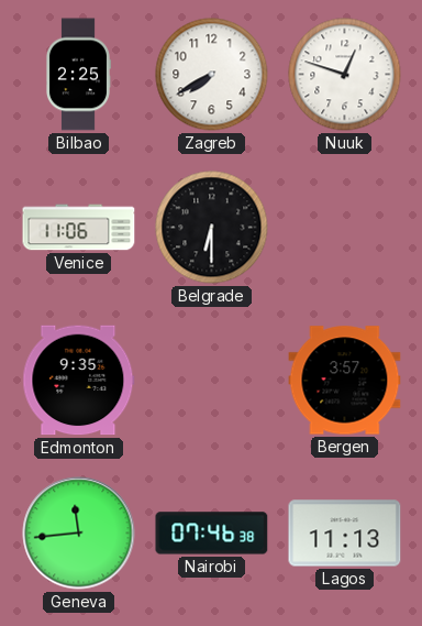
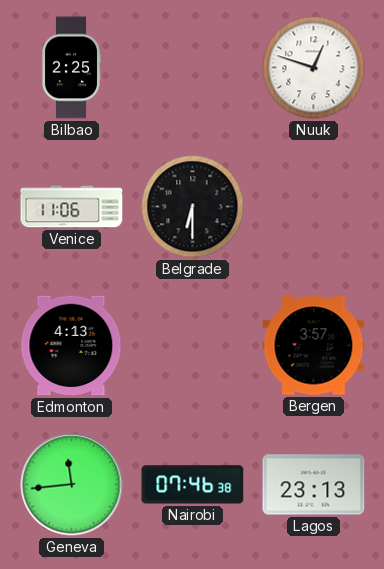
Zagreb: 7:40 -> none
Edmonton: 9:35 -> 4:13
Lagos: 11:13 -> 23:13
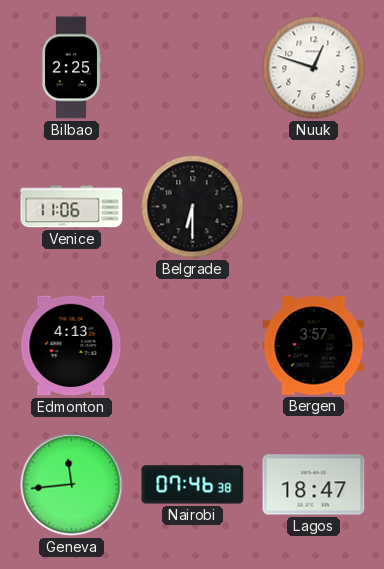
Lagos: 23:13 -> 18:47
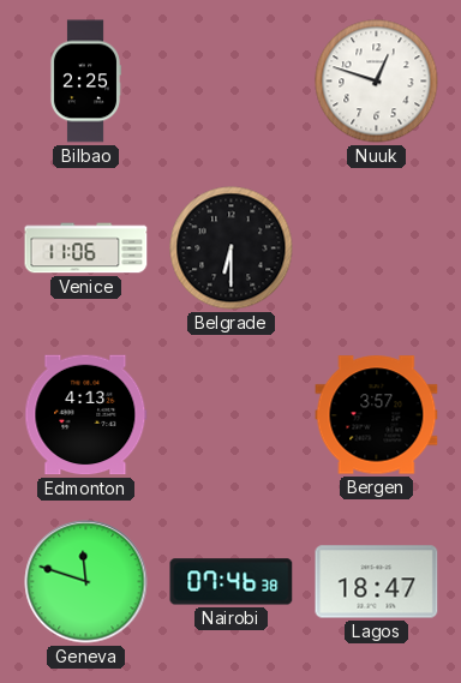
Geneva: 11:44 -> 11:48
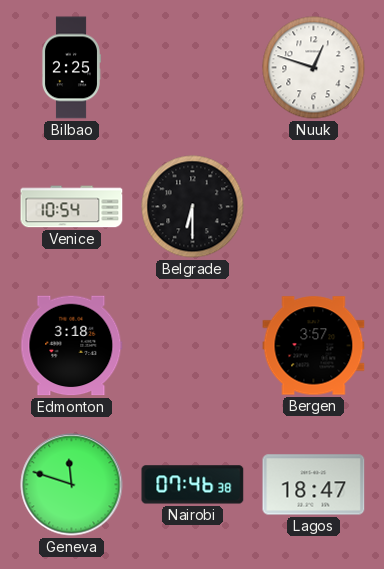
Venice: 11:06 -> 10:54
Edmonton: 4:13 -> 3:18
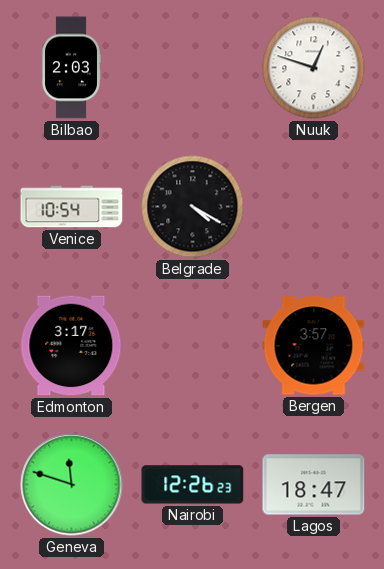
Bilbao: 2:25 -> 2:03
Belgrade: 6:30 -> 4:20
Edmonton: 3:18 -> 3:17
Nairobi: 07:46 -> 12:26
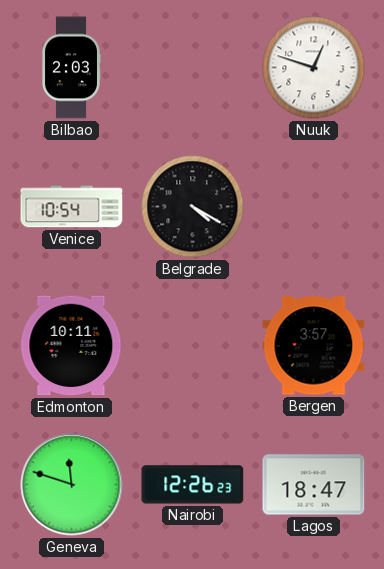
Edmonton: 3:17 -> 10:11
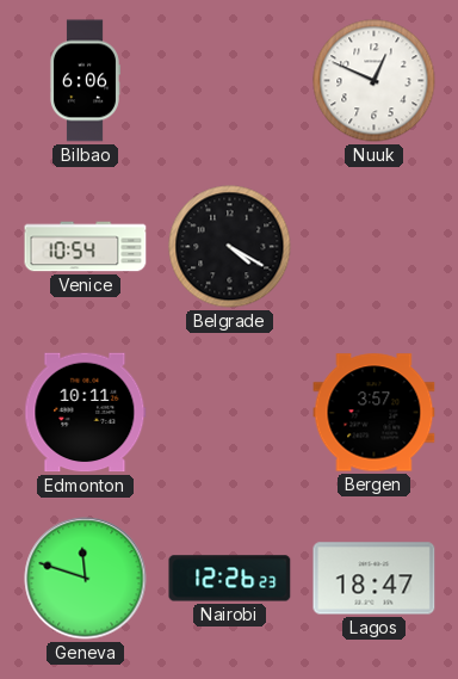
Bilbao: 2:03 -> 6:06
Nuuk: 12:48 -> 12:49
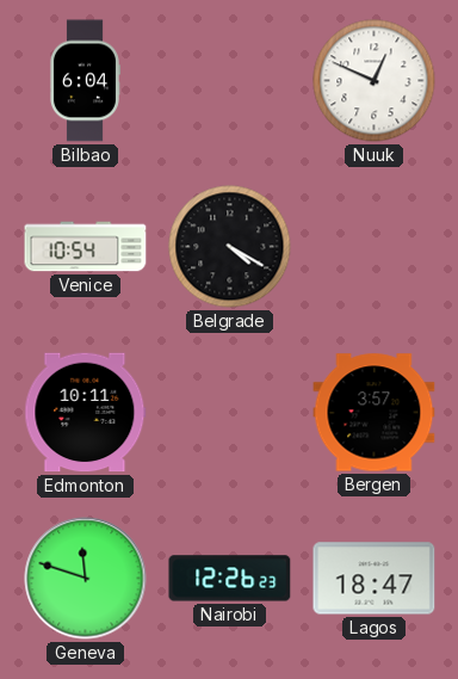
Bilbao: 6:06 -> 6:04
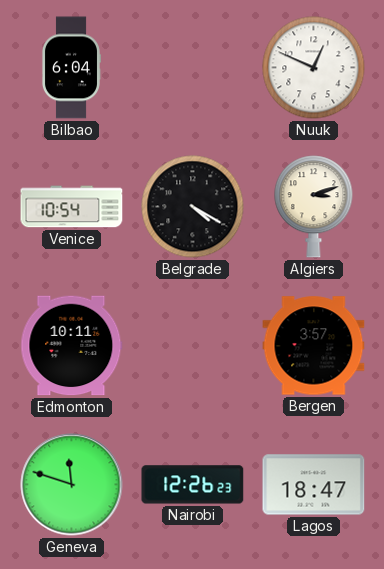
Algiers: none -> 3:12
